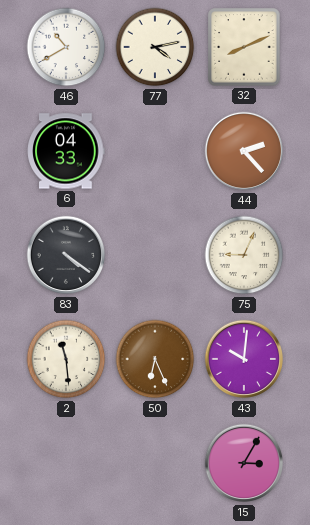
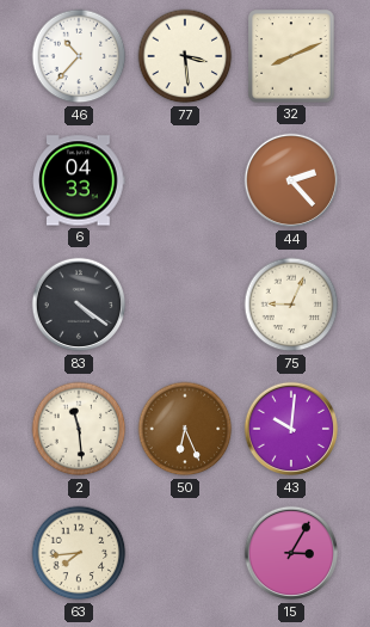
46: 10:40 -> 10:37
77: 4:13 -> 3:29
63: none -> 7:44
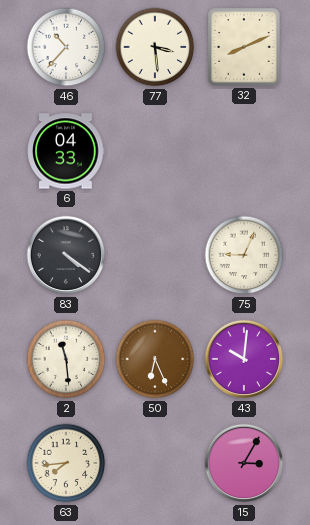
44: 2:23 -> none
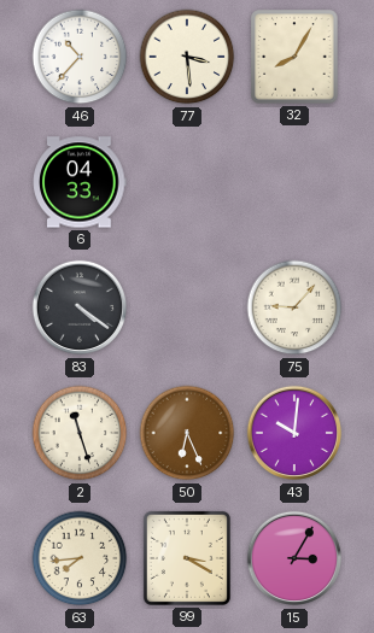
32: 8:11 -> 8:05
75: 9:04 -> 9:07
2: 11:29 -> 11:27
99: none -> 3:20
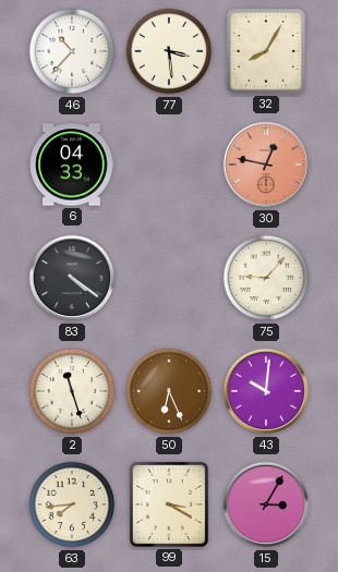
30: none -> 12:47
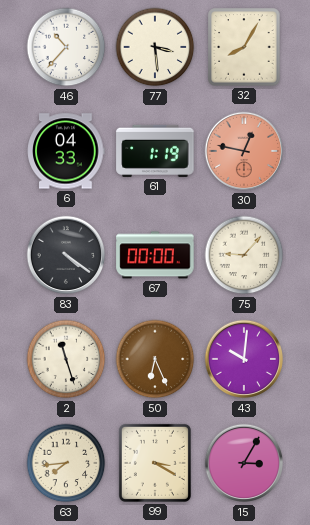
61: none -> 1:19
67: none -> 00:00
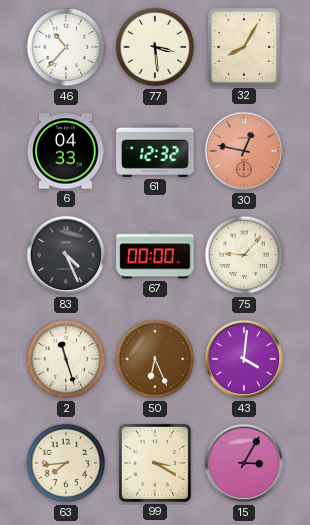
61: 1:19 -> 12:32
83: 4:21 -> 4:26
43: 10:01 -> 4:01
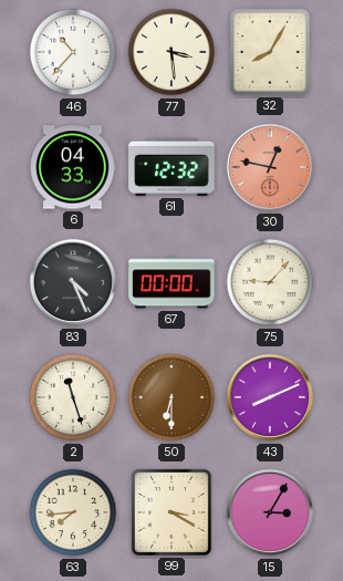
50: 6:26 -> 6:30
43: 4:01 -> 8:11
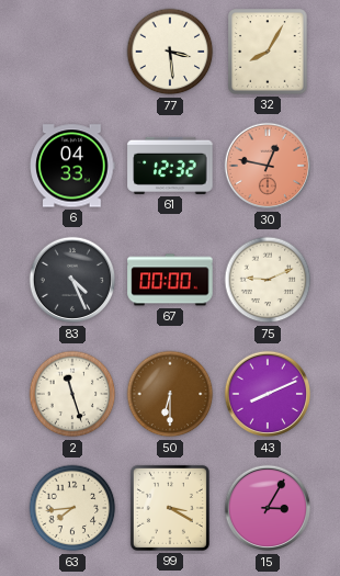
46: 10:37 -> none
75: 9:07 -> 9:11
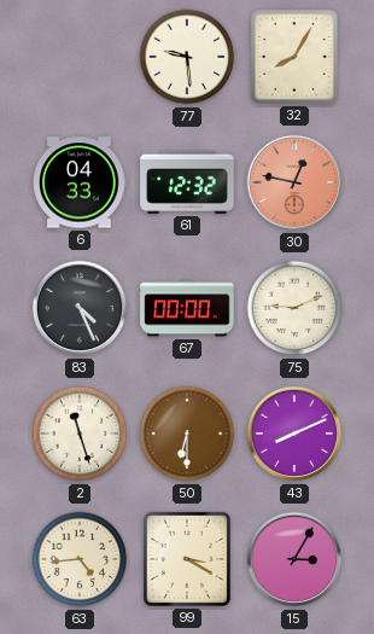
77: 3:29 -> 9:29
63: 7:44 -> 4:44
